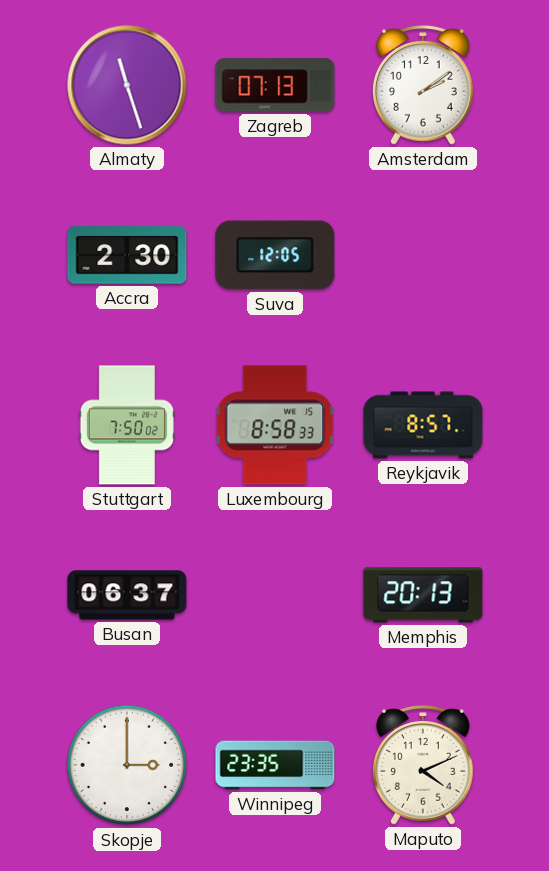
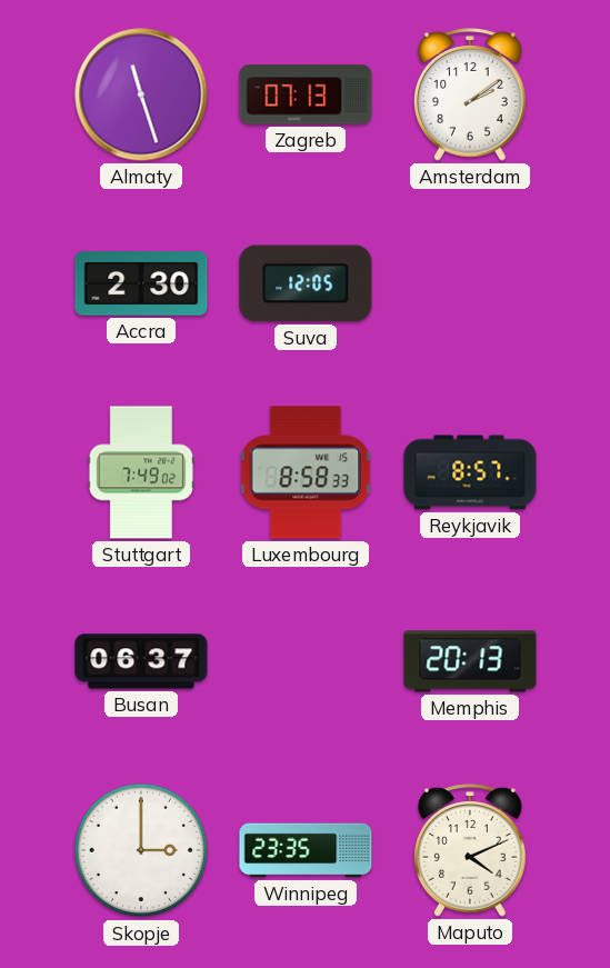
Stuttgart: 7:50 -> 7:49
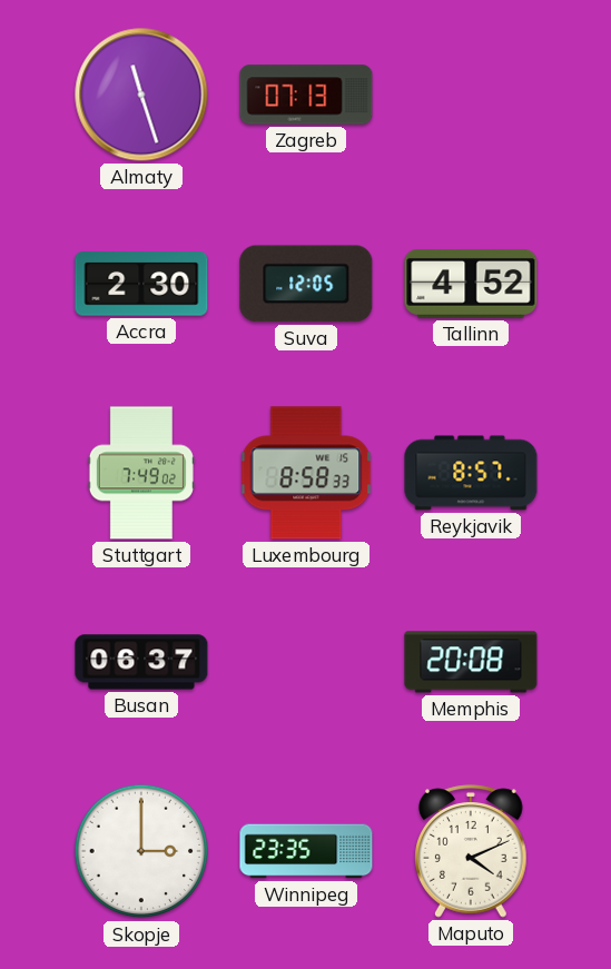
Amsterdam: 2:09 -> none
Tallinn: none -> 4:52
Memphis: 20:13 -> 20:08
